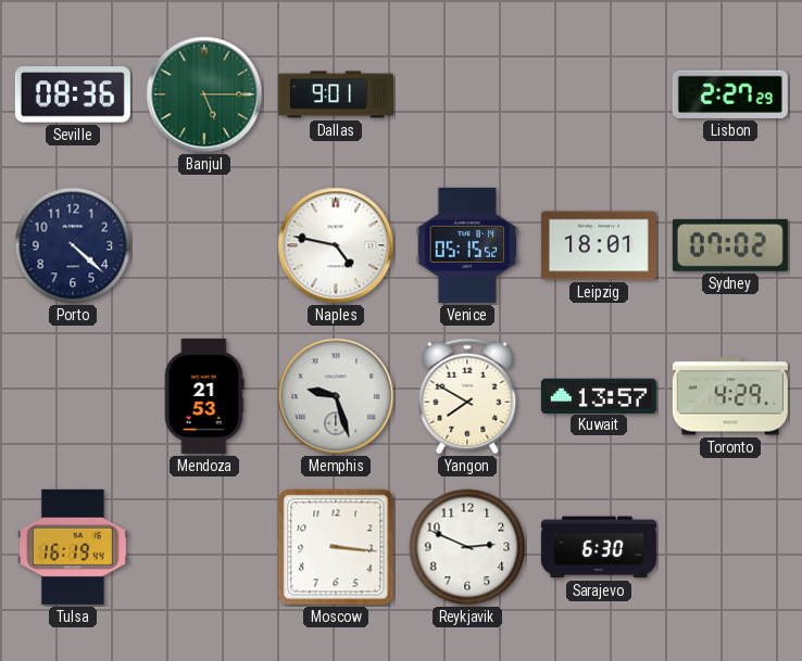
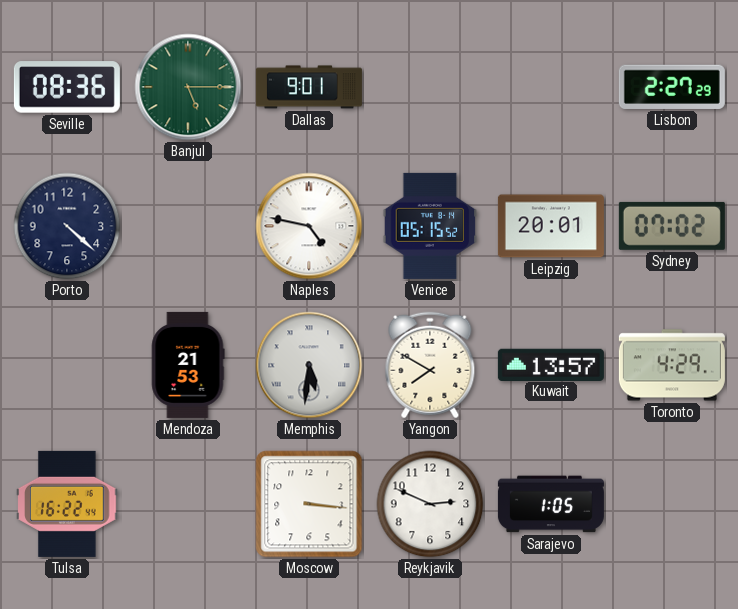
Leipzig: 18:01 -> 20:01
Memphis: 9:27 -> 5:31
Tulsa: 16:19 -> 16:22
Sarajevo: 6:30 -> 1:05
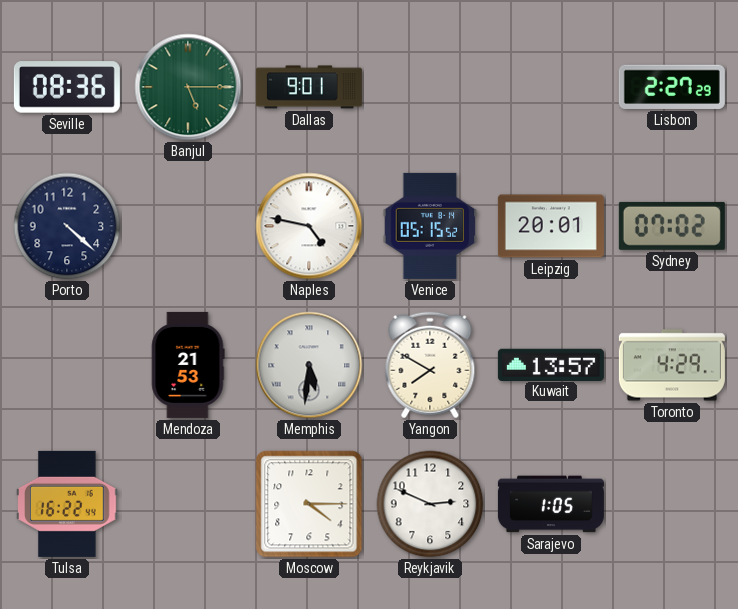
Moscow: 3:16 -> 4:15
